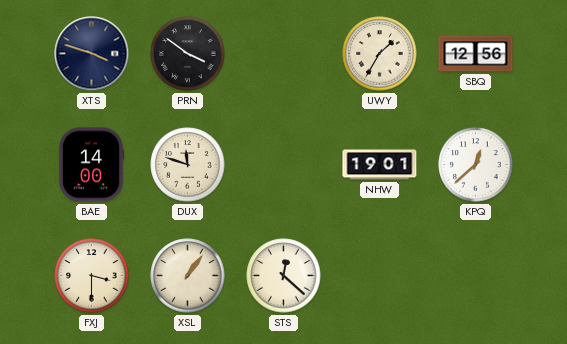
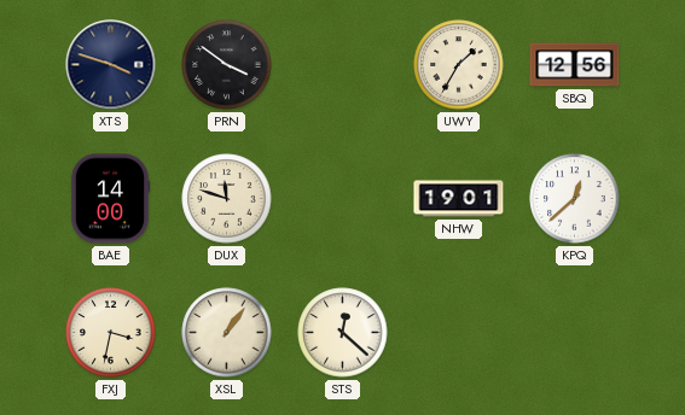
FXJ: 3:30 -> 3:32
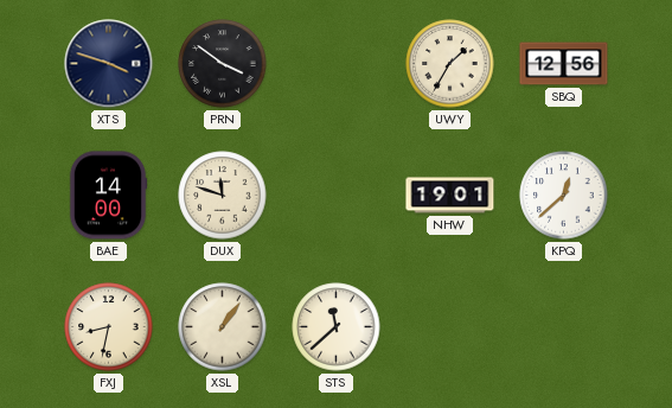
FXJ: 3:32 -> 8:32
STS: 12:22 -> 11:38
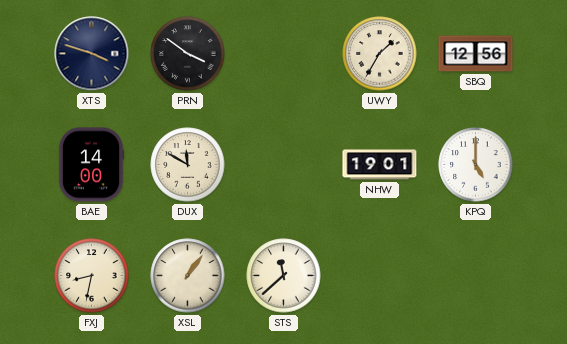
DUX: 11:48 -> 11:50
KPQ: 12:38 -> 5:00
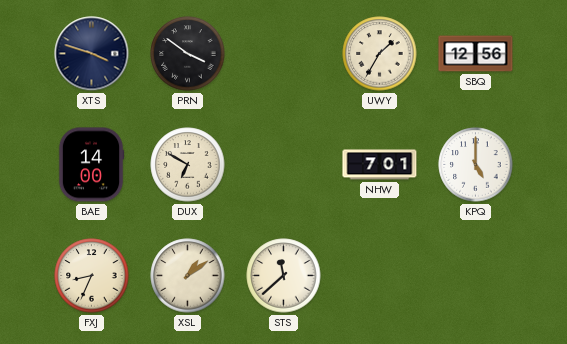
DUX: 11:50 -> 6:50
NHW: 19:01 -> 7:01
FXJ: 8:32 -> 8:34
XSL: 1:06 -> 1:09
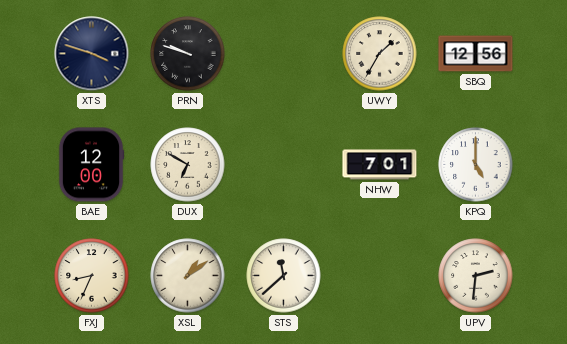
PRN: 3:51 -> 9:48
BAE: 14:00 -> 12:00
UPV: none -> 2:31
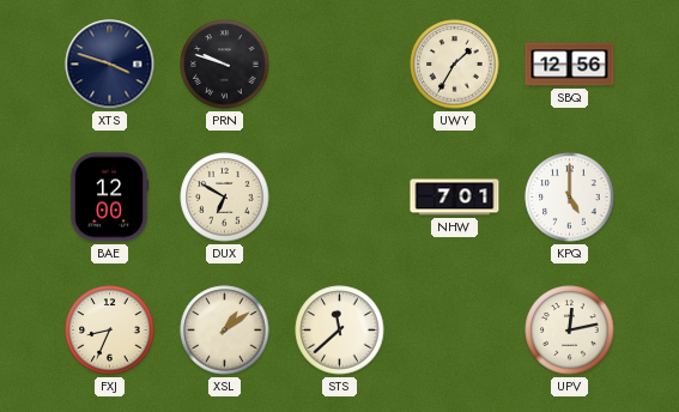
UPV: 2:31 -> 12:13
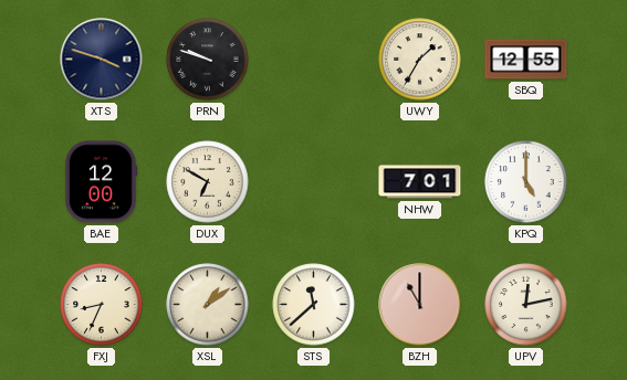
SBQ: 12:56 -> 12:55
BZH: none -> 11:00
